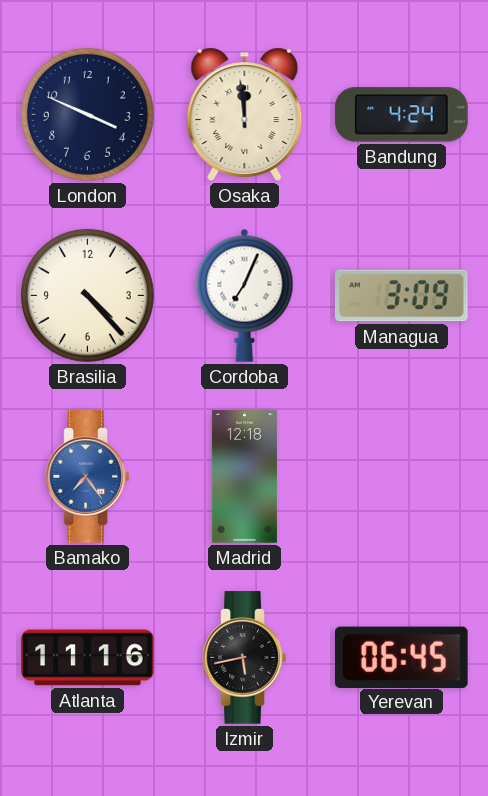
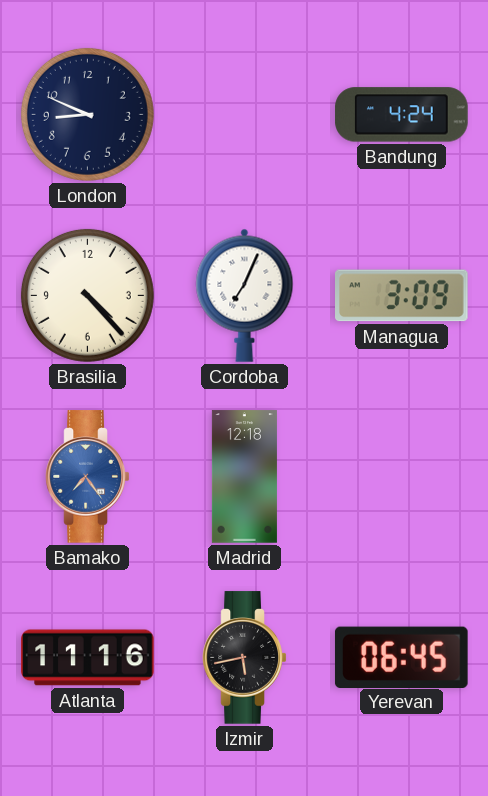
London: 3:49 -> 8:49
Osaka: 11:59 -> none
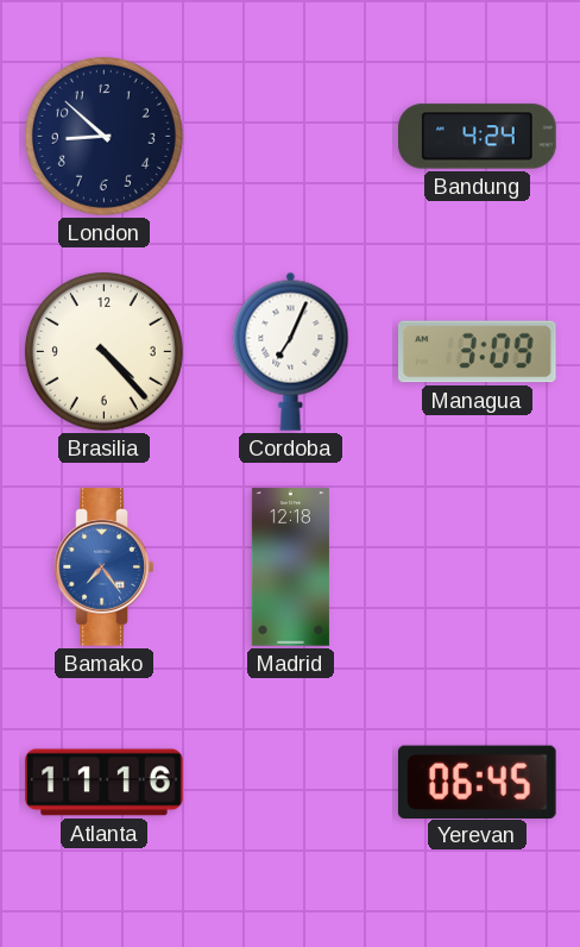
London: 8:49 -> 8:52
Izmir: 5:43 -> none
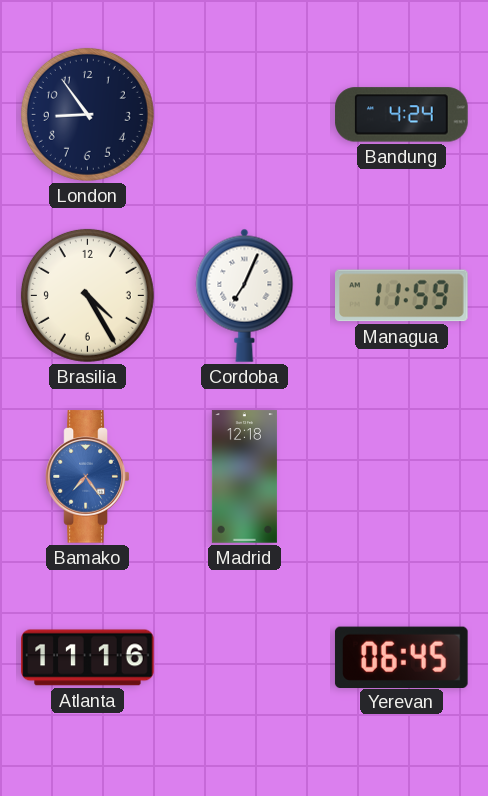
London: 8:52 -> 8:54
Brasilia: 4:23 -> 4:25
Managua: 3:09 -> 11:59
